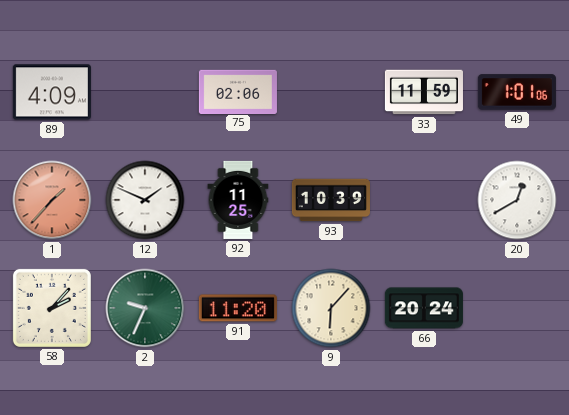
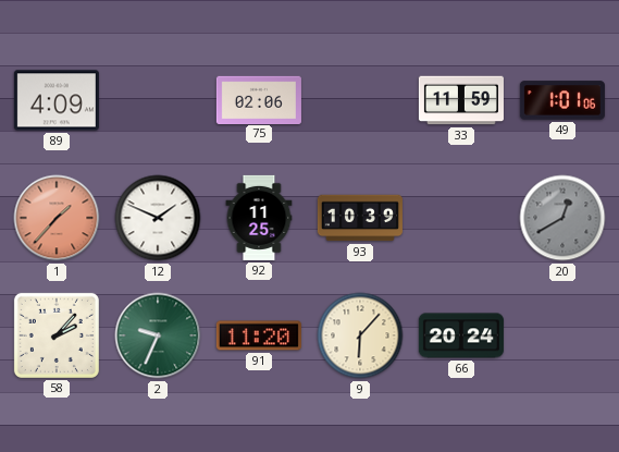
20 dial: white -> grey
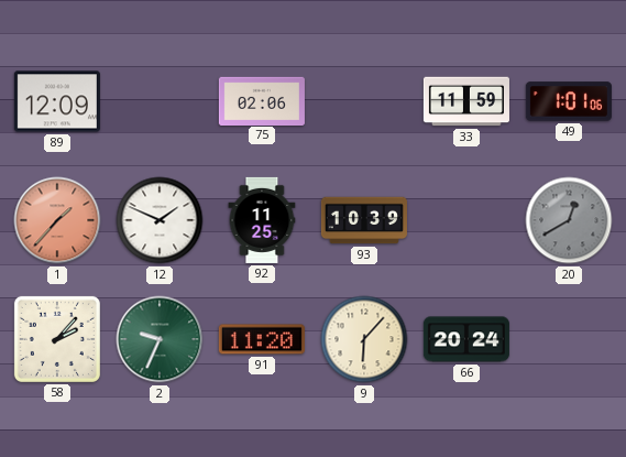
89: 4:09 -> 12:09
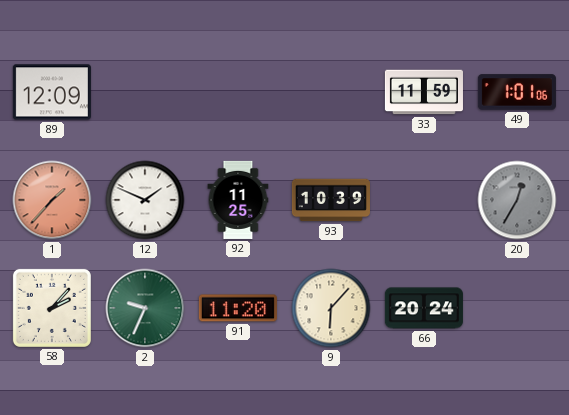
75: 02:06 -> none
20: 12:40 -> 12:35
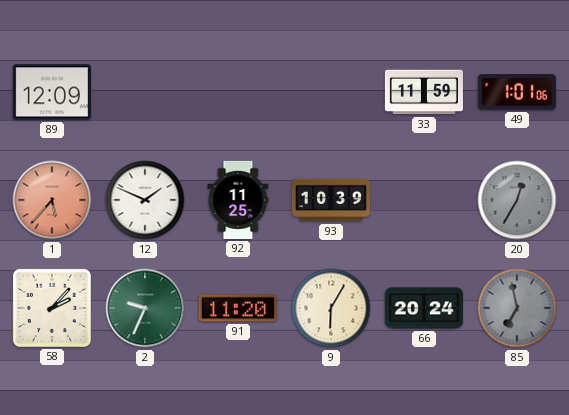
1: 1:37 -> 5:37
9: 6:07 -> 6:05
85: none -> 6:58
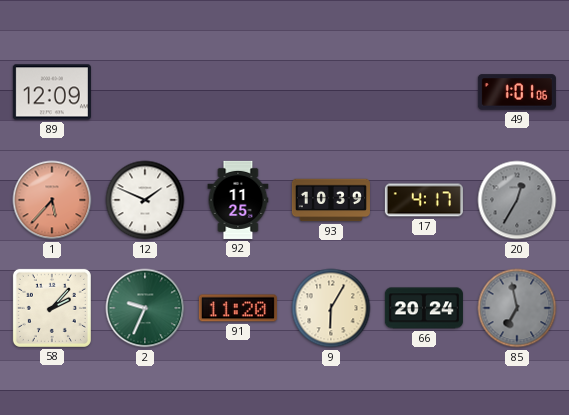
33: 11:59 -> none
17: none -> 4:17
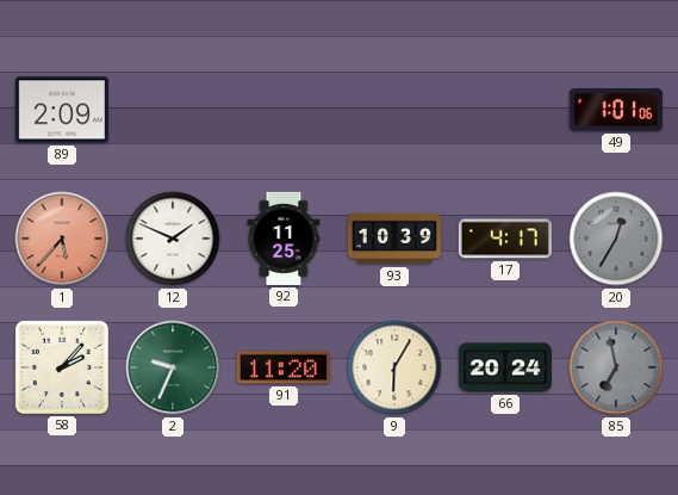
89: 12:09 -> 2:09
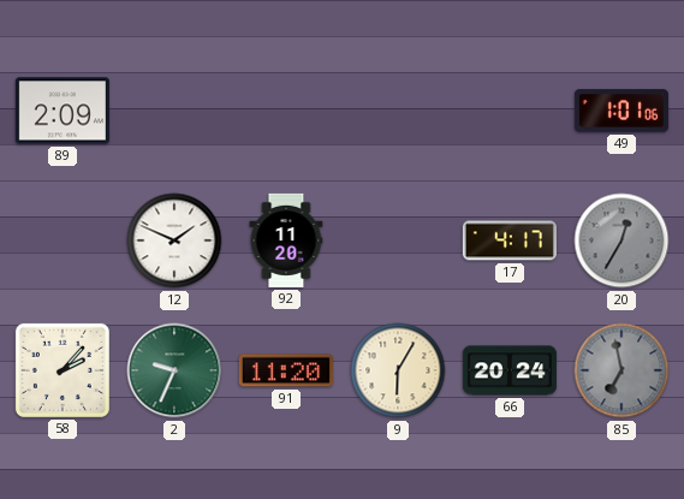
1: 5:37 -> none
92: 11:25 -> 11:20
93: 10:39 -> none
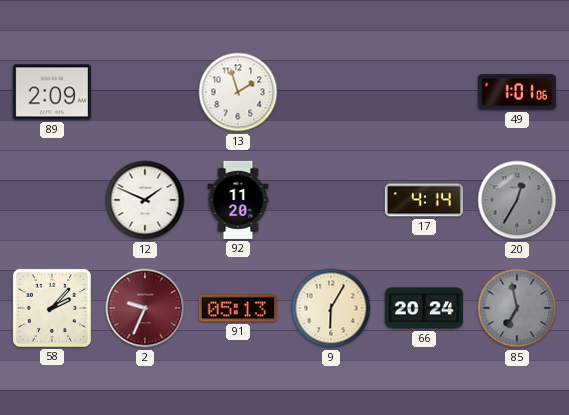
13: none -> 1:57
17: 4:17 -> 4:14
2 dial: green -> burgundy
91: 11:20 -> 05:13
